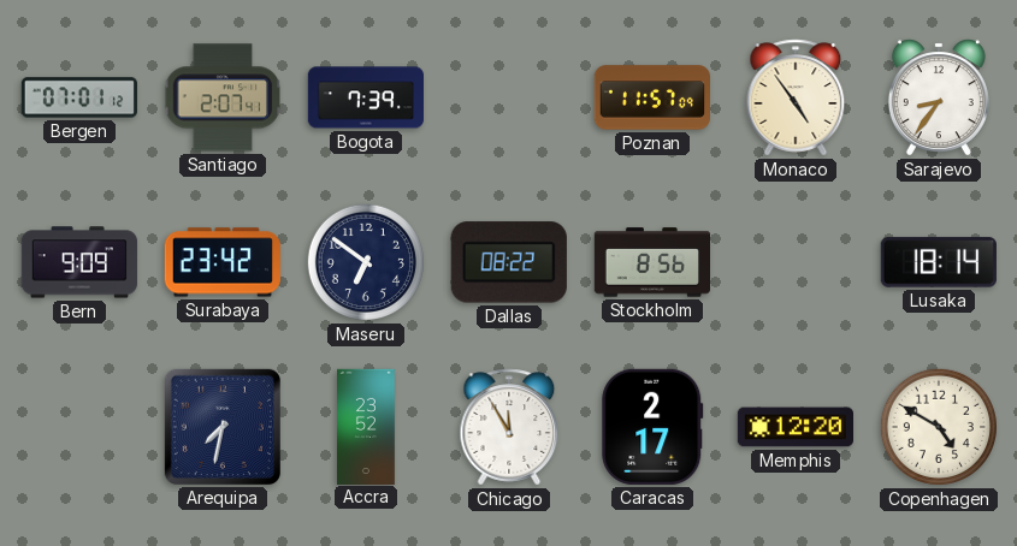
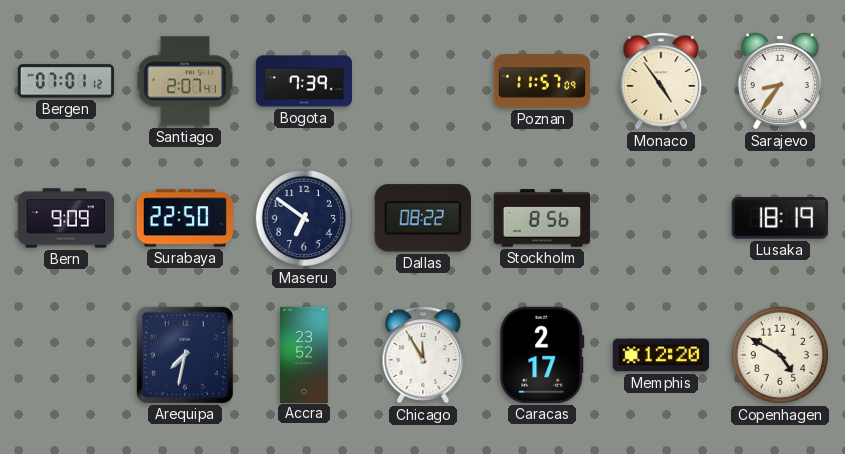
Surabaya: 23:42 -> 22:50
Lusaka: 18:14 -> 18:19
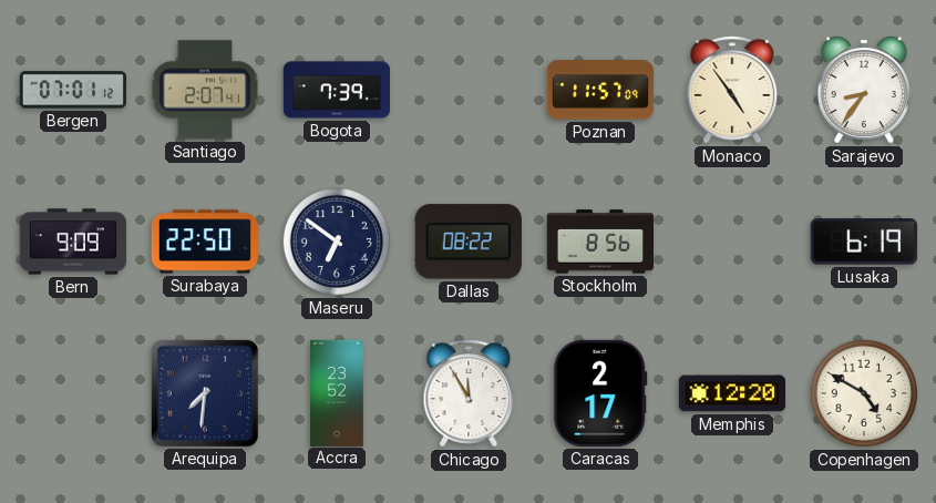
Lusaka: 18:19 -> 6:19
Arequipa: 7:32 -> 7:31
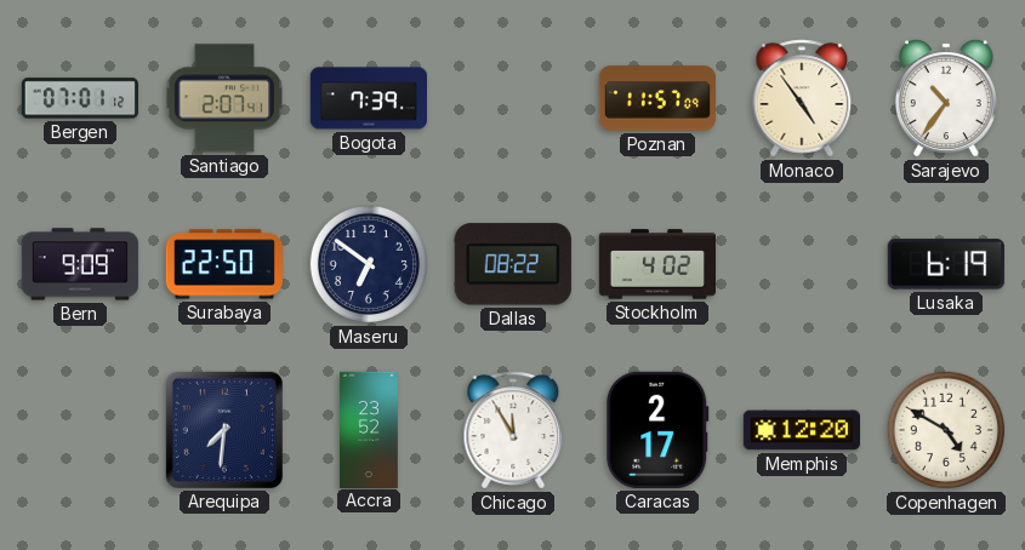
Sarajevo: 8:36 -> 10:36
Stockholm: 8:56 -> 4:02
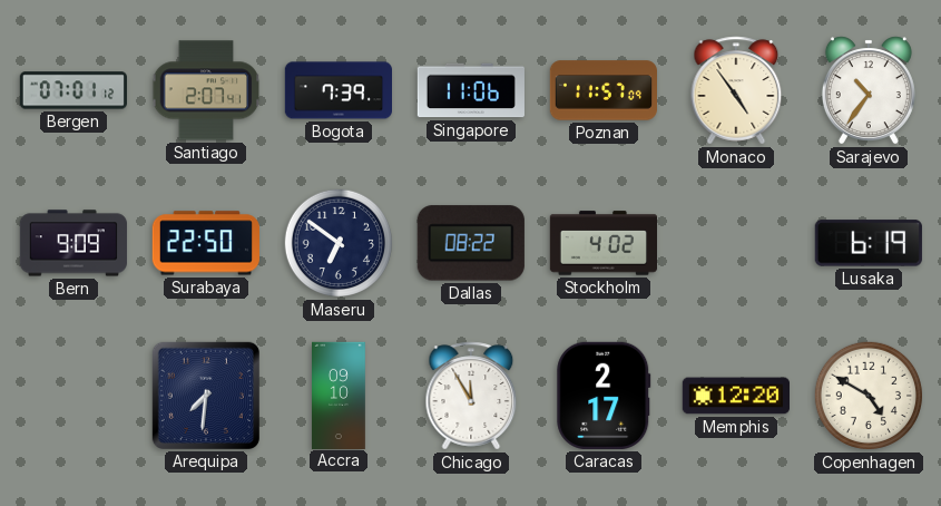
Singapore: none -> 11:06
Accra: 23:52 -> 09:10
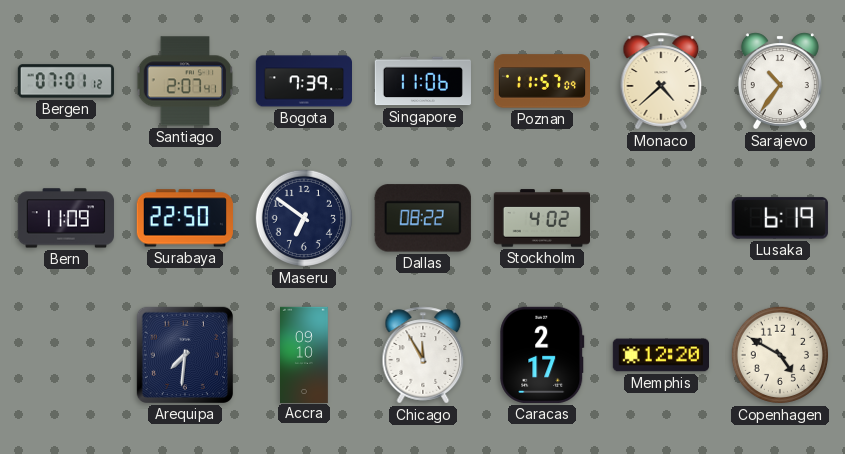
Monaco: 4:54 -> 4:38
Bern: 9:09 -> 11:09
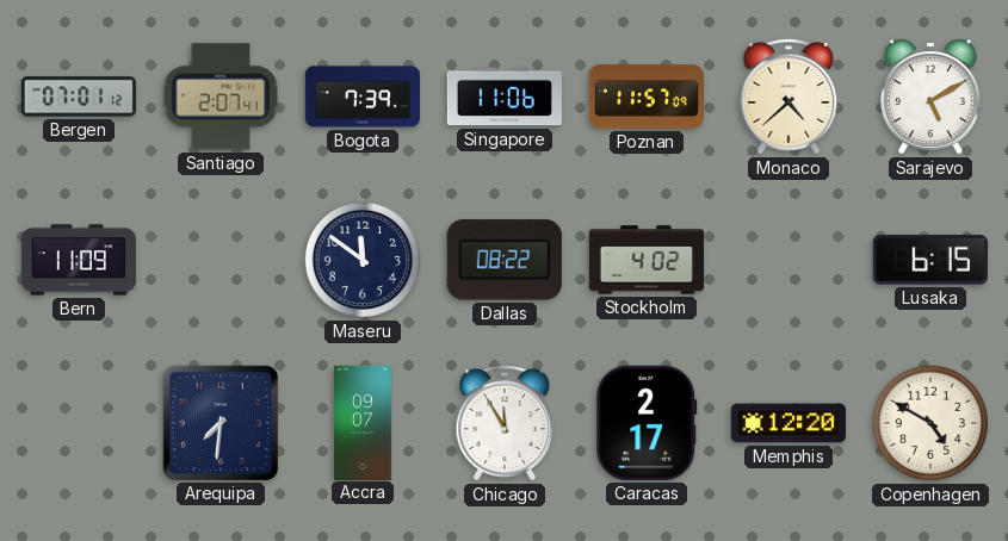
Sarajevo: 10:36 -> 5:10
Surabaya: 22:50 -> none
Maseru: 6:51 -> 11:51
Lusaka: 6:19 -> 6:15
Accra: 09:10 -> 09:07
